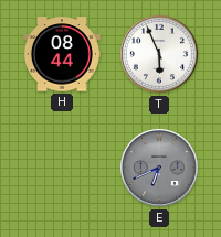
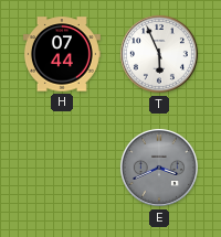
H: 08:44 -> 07:44
E: 6:41 -> 3:41
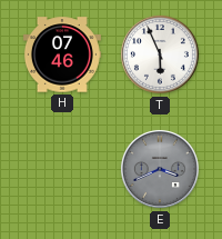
H: 07:44 -> 07:46
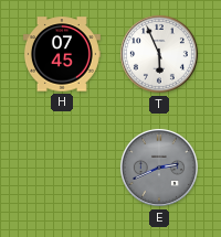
H: 07:46 -> 07:45
E: 3:41 -> 2:41
